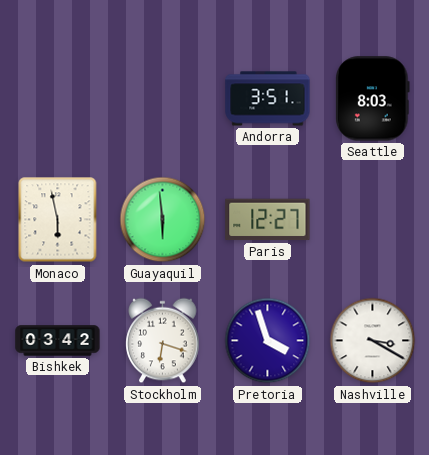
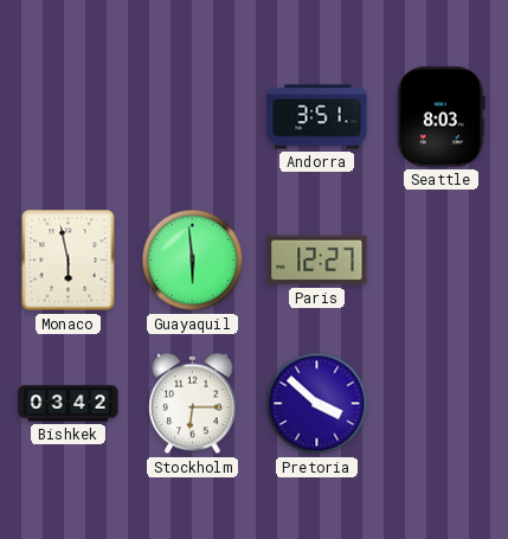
Stockholm: 6:18 -> 6:15
Pretoria: 3:57 -> 3:52
Nashville: 3:20 -> none
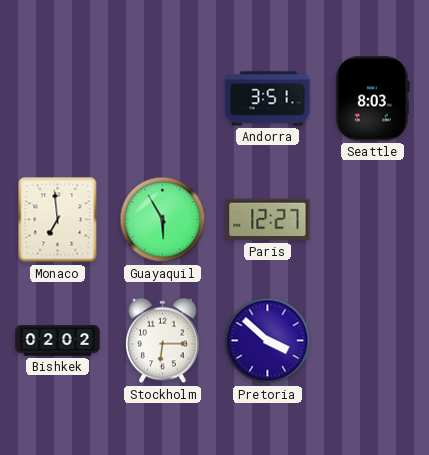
Monaco: 5:58 -> 6:59
Guayaquil: 5:59 -> 5:55
Bishkek: 03:42 -> 02:02
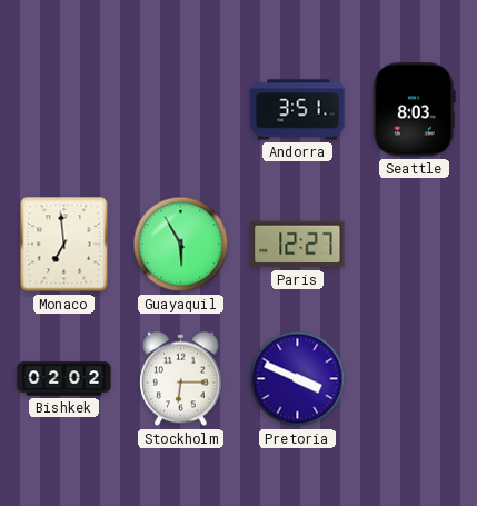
Pretoria: 3:52 -> 3:49
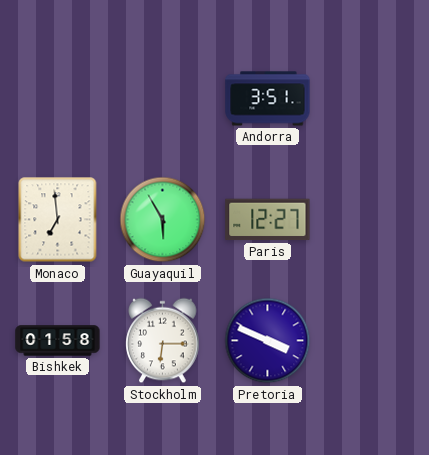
Seattle: 8:03 -> none
Bishkek: 02:02 -> 01:58
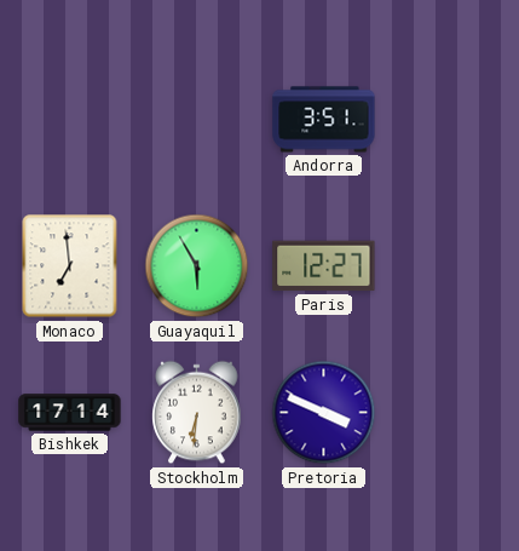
Bishkek: 01:58 -> 17:14
Stockholm: 6:15 -> 6:31
